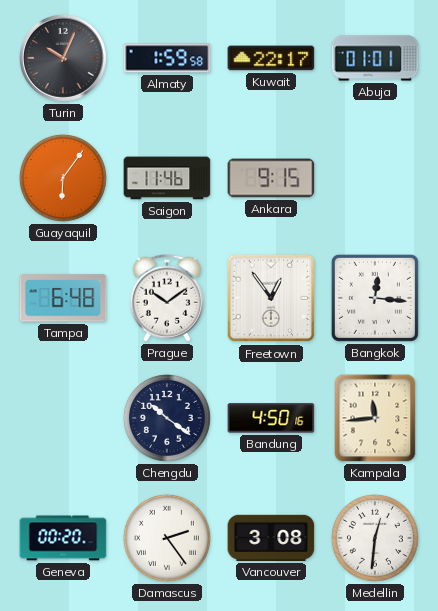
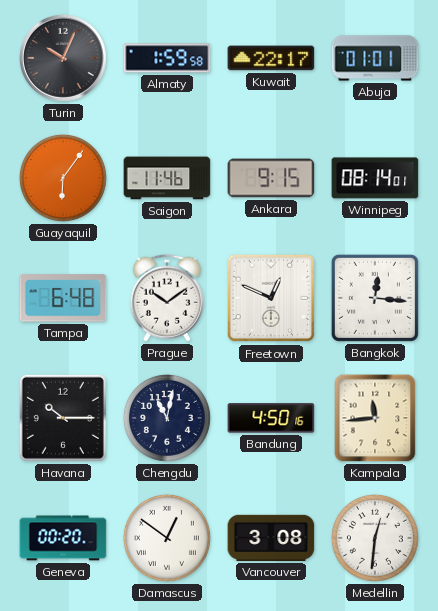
Winnipeg: none -> 08:14
Freetown: 12:54 -> 12:49
Havana: none -> 10:15
Chengdu: 10:21 -> 11:02
Damascus: 2:24 -> 12:51
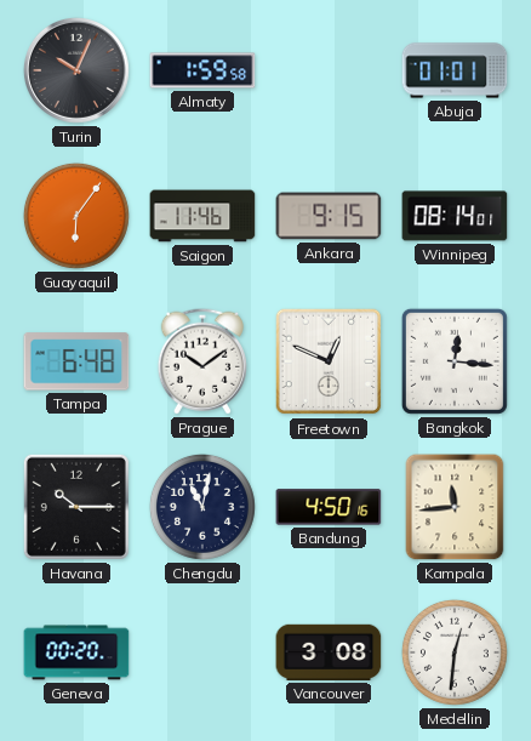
Kuwait: 22:17 -> none
Damascus: 12:51 -> none
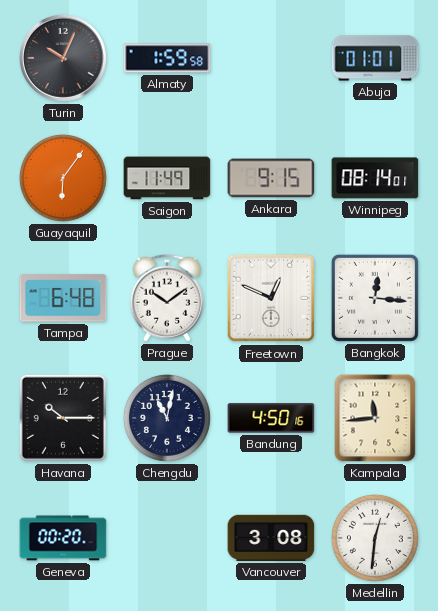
Saigon: 11:46 -> 11:49
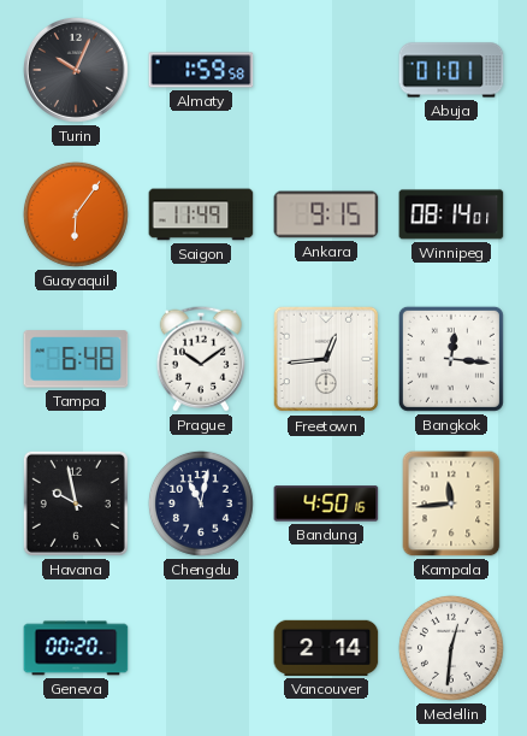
Freetown: 12:49 -> 12:44
Havana: 10:15 -> 9:58
Vancouver: 3:08 -> 2:14
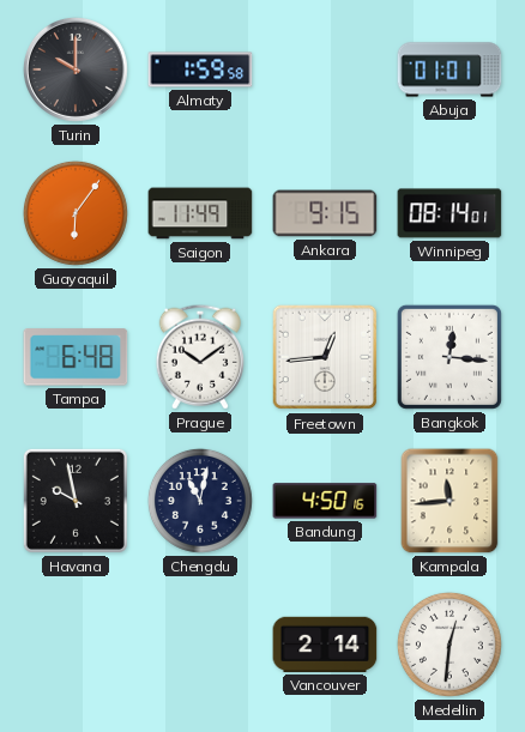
Turin: 10:04 -> 10:00
Geneva: 00:20 -> none
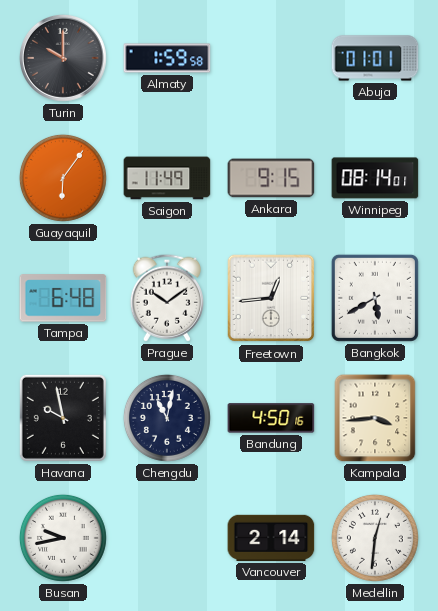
Bangkok: 12:16 -> 5:40
Kampala: 11:44 -> 3:44
Busan: none -> 9:43
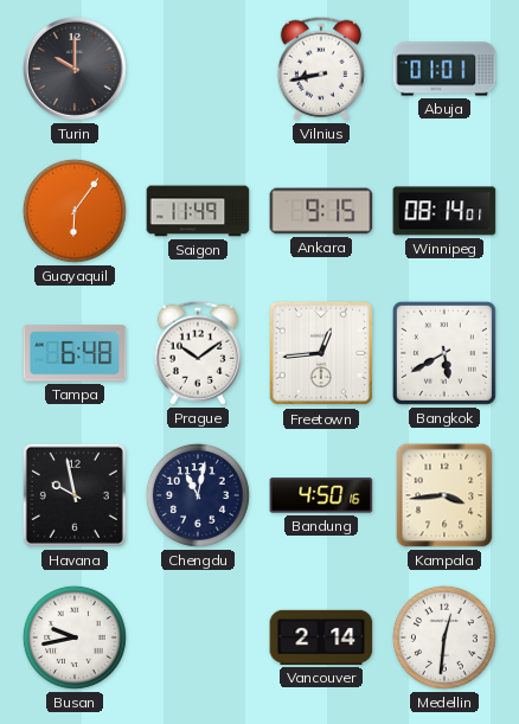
Almaty: 1:59 -> none
Vilnius: none -> 8:43
